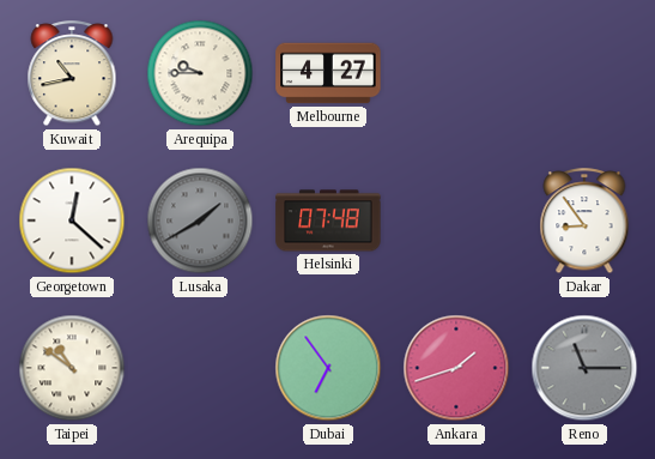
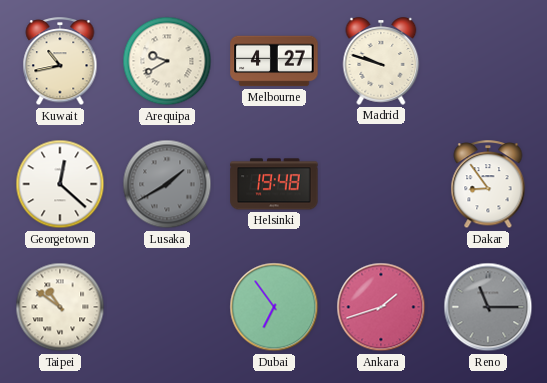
Arequipa: 9:45 -> 9:40
Madrid: none -> 9:48
Helsinki: 07:48 -> 19:48
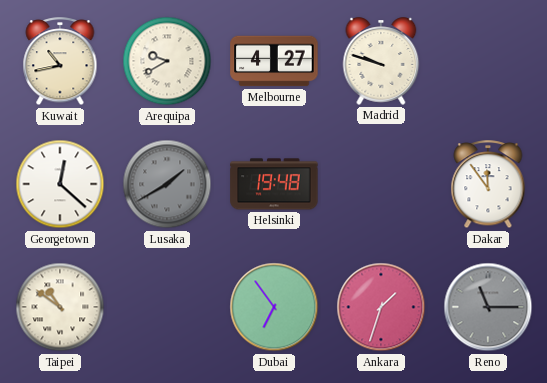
Dakar: 8:54 -> 11:54
Ankara: 1:42 -> 1:33
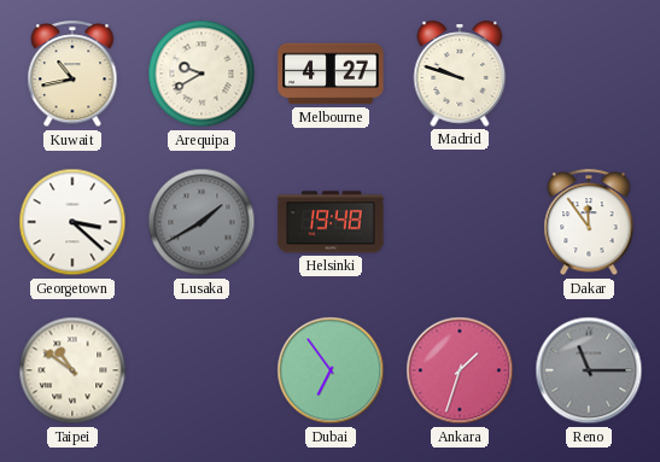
Georgetown: 12:22 -> 3:22
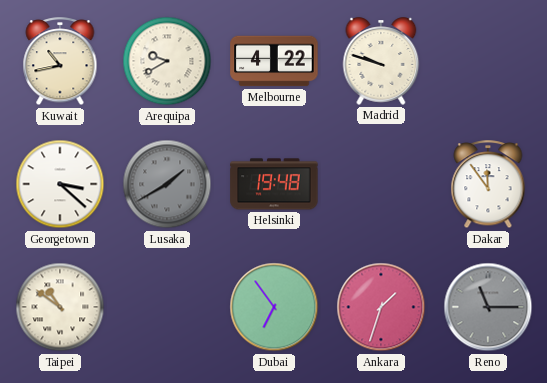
Melbourne: 4:27 -> 4:22
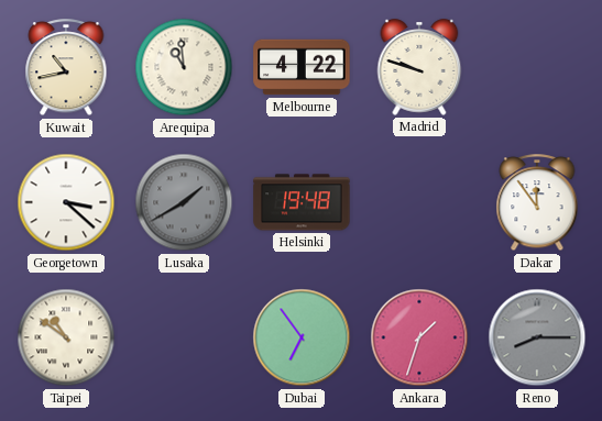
Arequipa: 9:40 -> 10:59
Reno: 11:15 -> 8:15
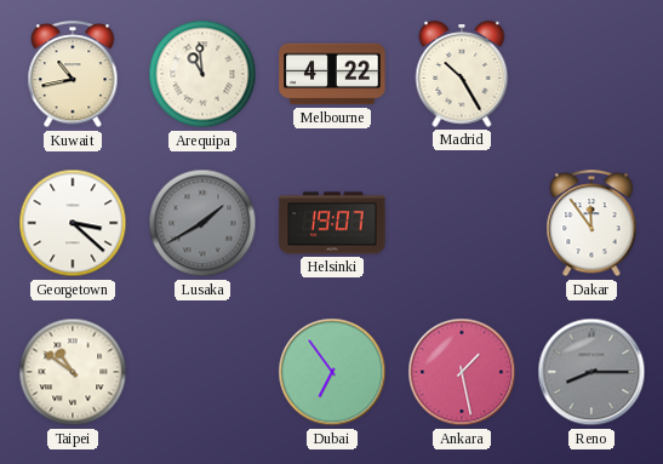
Madrid: 9:48 -> 10:25
Helsinki: 19:48 -> 19:07
Ankara: 1:33 -> 1:28
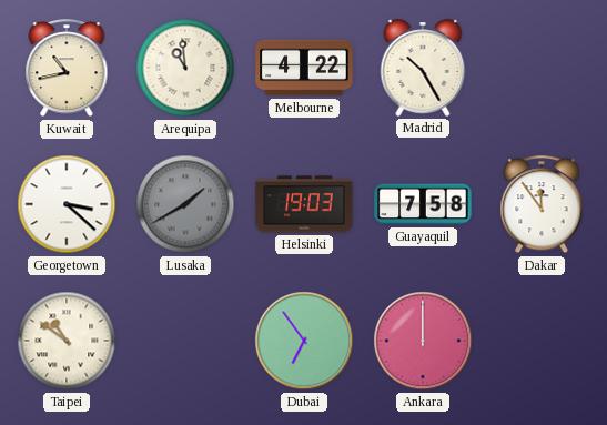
Helsinki: 19:07 -> 19:03
Guayaquil: none -> 7:58
Ankara: 1:28 -> 12:00
Reno: 8:15 -> none
